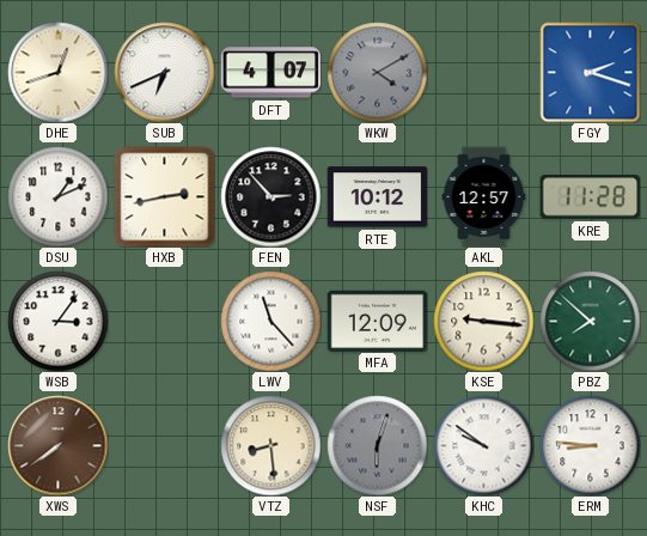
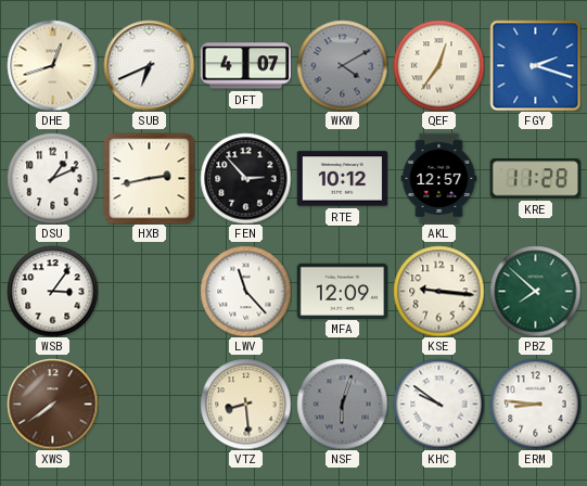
QEF: none -> 12:36
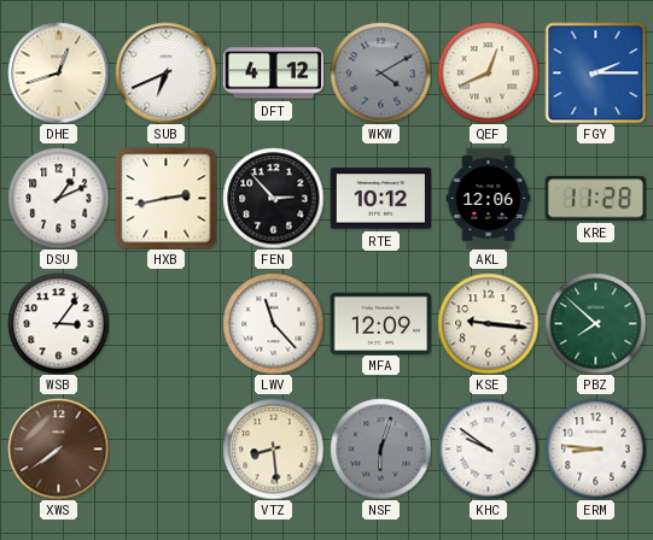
DFT: 4:07 -> 4:12
QEF: 12:36 -> 12:41
FGY: 2:18 -> 2:15
AKL: 12:57 -> 12:06
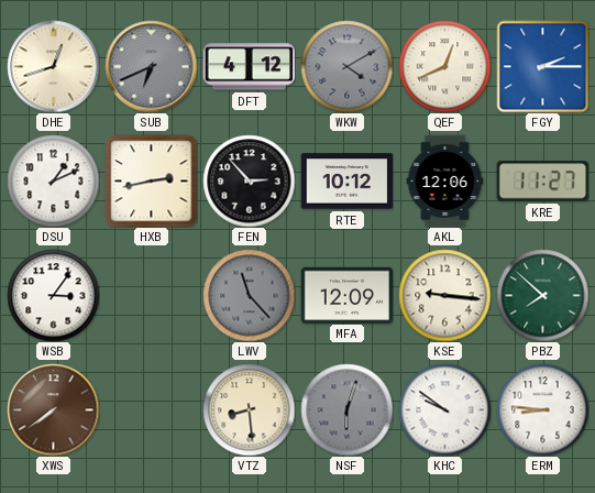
SUB dial: white -> grey
KRE: 11:28 -> 11:27
LWV dial: white -> grey
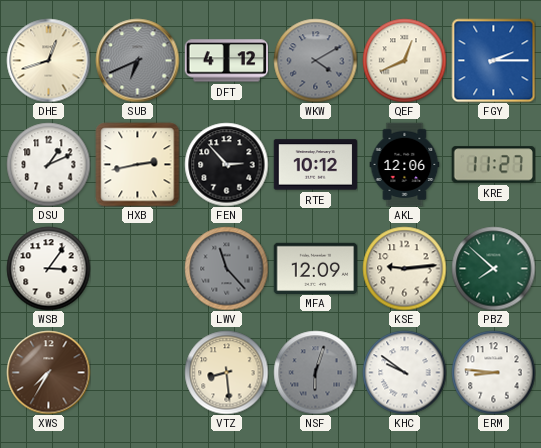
KSE: 9:16 -> 9:14
XWS: 7:39 -> 7:35
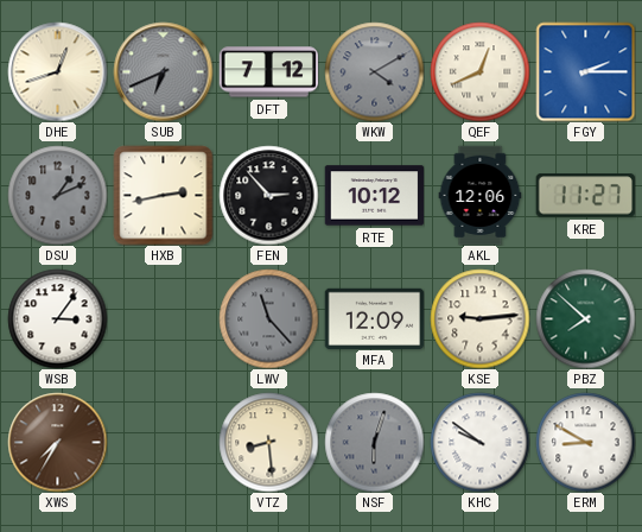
DFT: 4:12 -> 7:12
DSU dial: white -> grey
ERM: 8:46 -> 8:50
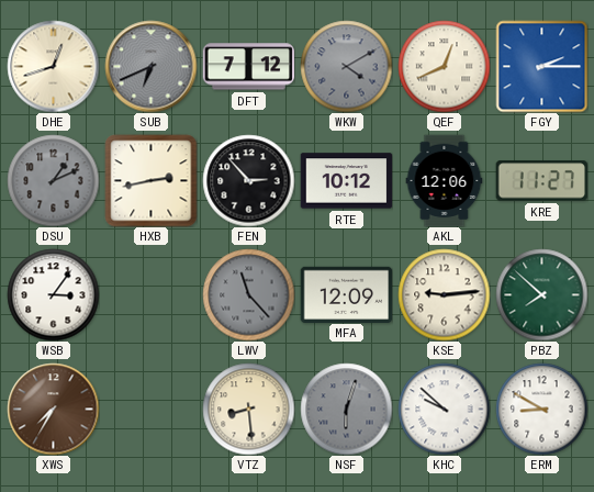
KHC: 9:51 -> 9:52
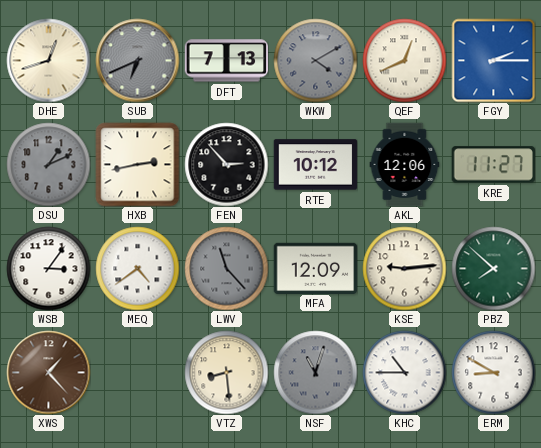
DFT: 7:12 -> 7:13
MEQ: none -> 4:39
XWS: 7:35 -> 1:23
NSF: 6:03 -> 11:03
KHC: 9:52 -> 10:45
